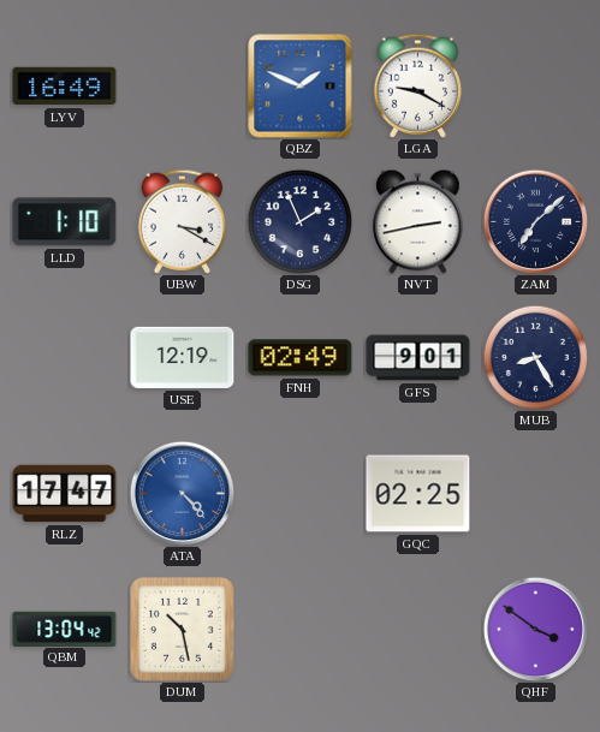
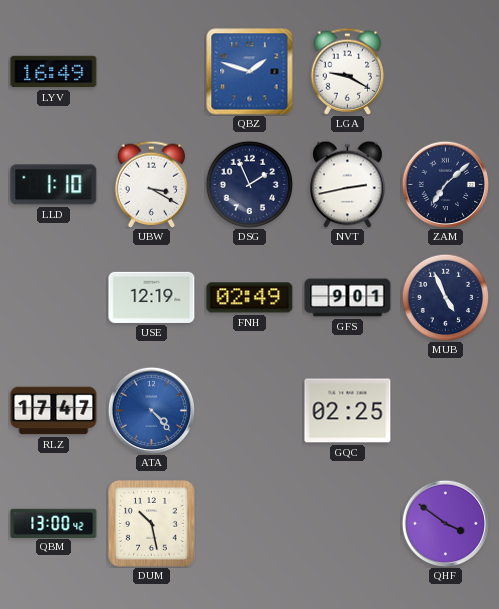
QBZ: 1:49 -> 1:48
MUB: 8:25 -> 4:56
QBM: 13:04 -> 13:00
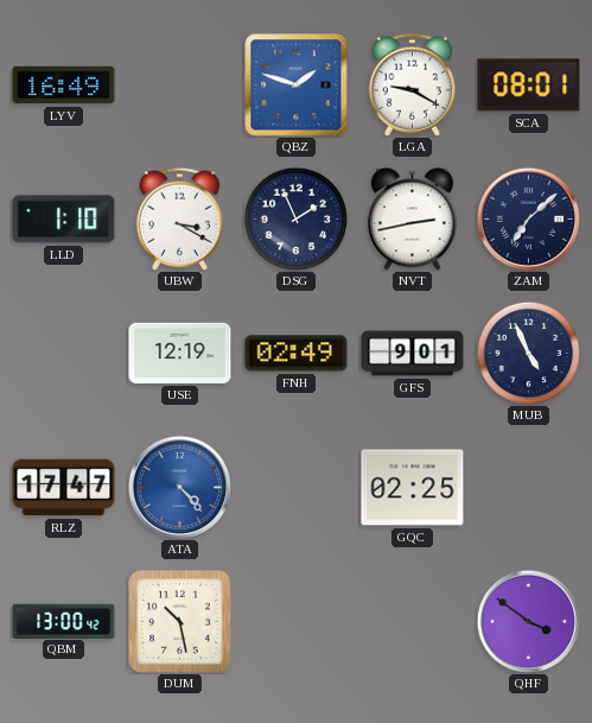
SCA: none -> 08:01
